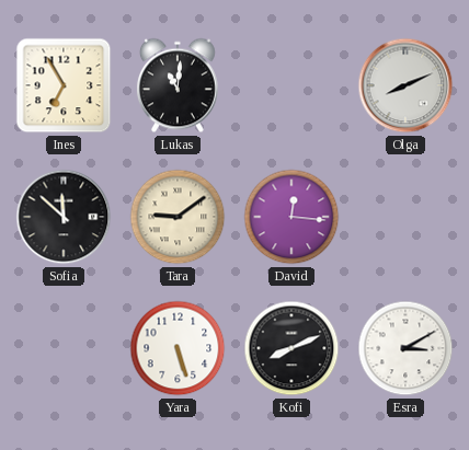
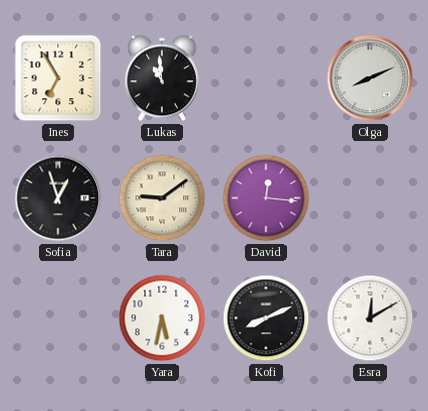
Lukas: 11:01 -> 10:59
Sofia: 11:52 -> 12:57
Yara: 5:27 -> 5:32
Esra: 3:10 -> 12:10
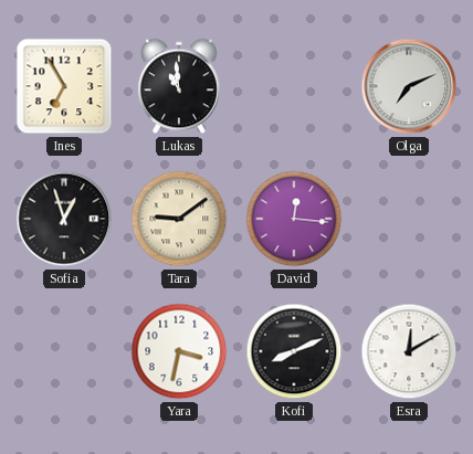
Olga: 8:11 -> 7:11
Yara: 5:32 -> 3:32
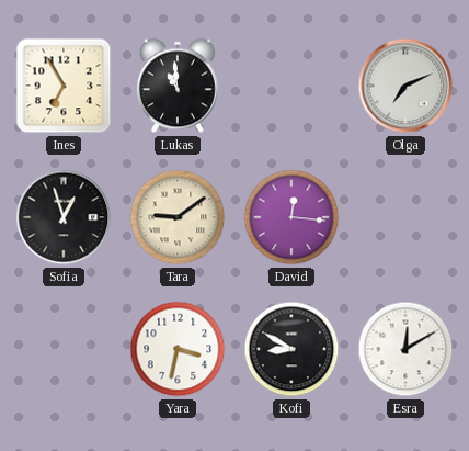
Kofi: 8:11 -> 8:50
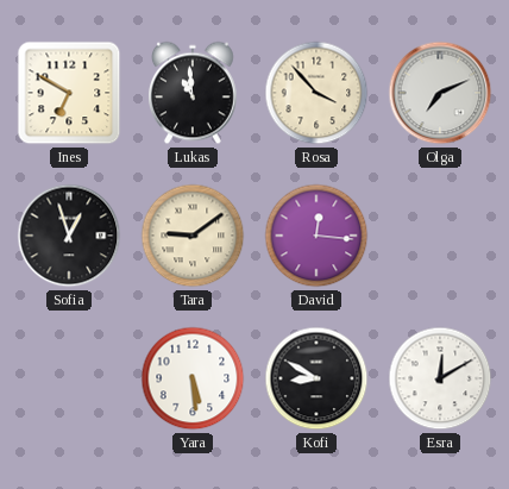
Ines: 6:55 -> 6:50
Rosa: none -> 3:53
Yara: 3:32 -> 5:29
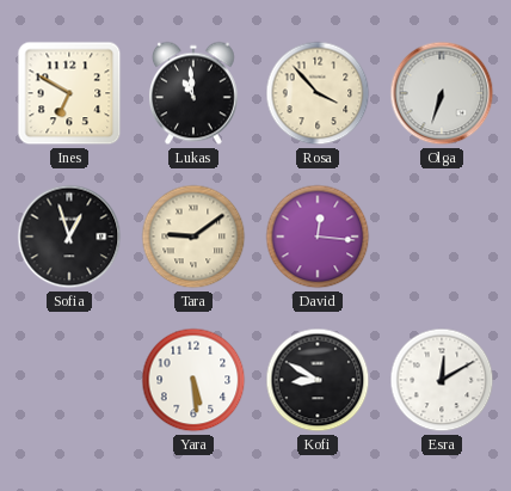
Olga: 7:11 -> 6:33
